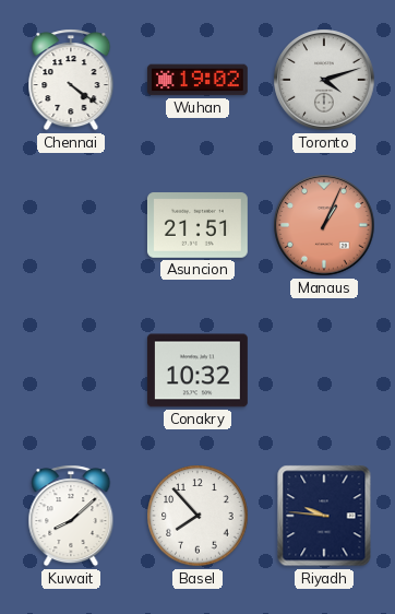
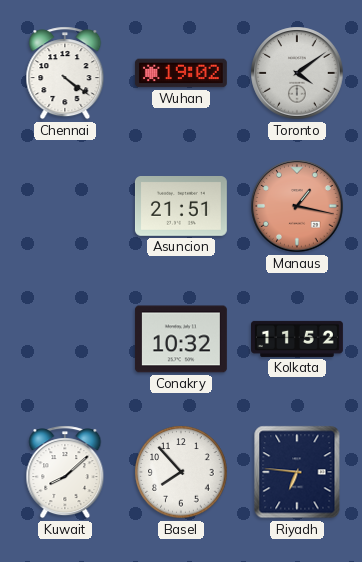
Toronto: 4:12 -> 4:09
Manaus: 1:04 -> 1:17
Kolkata: none -> 11:52
Riyadh: 9:46 -> 6:46
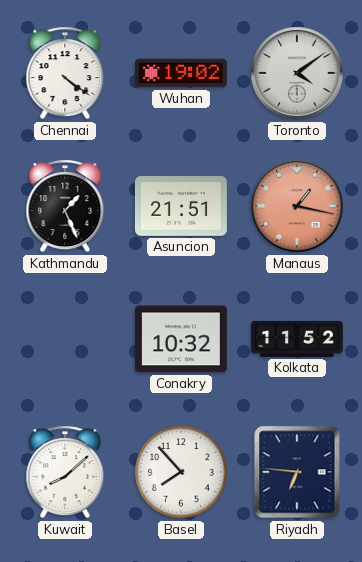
Kathmandu: none -> 1:26
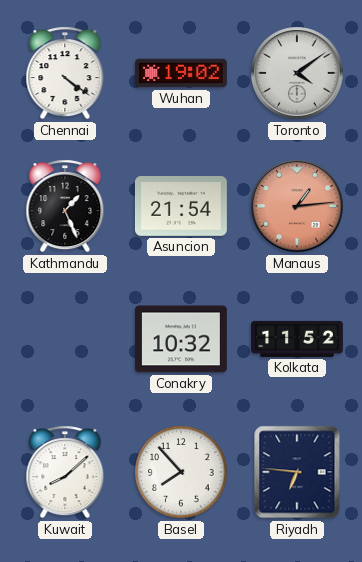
Asuncion: 21:51 -> 21:54
Manaus: 1:17 -> 1:14
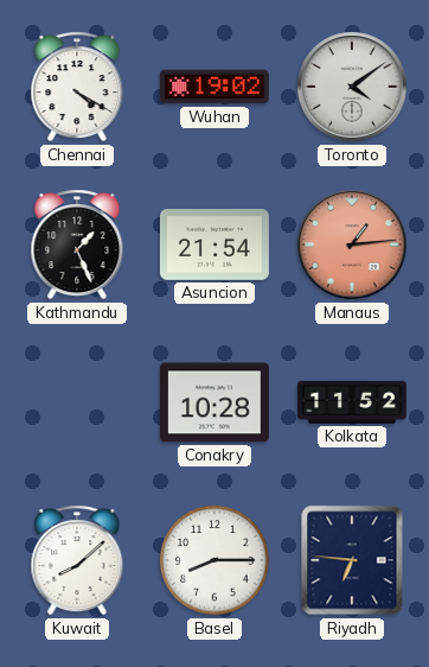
Chennai: 4:21 -> 4:20
Conakry: 10:32 -> 10:28
Basel: 7:53 -> 8:15
